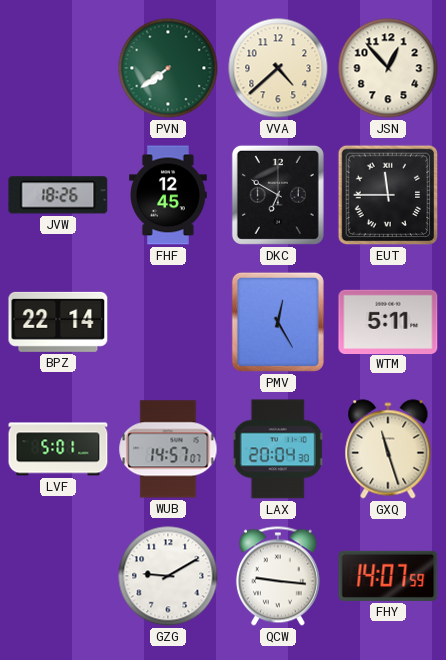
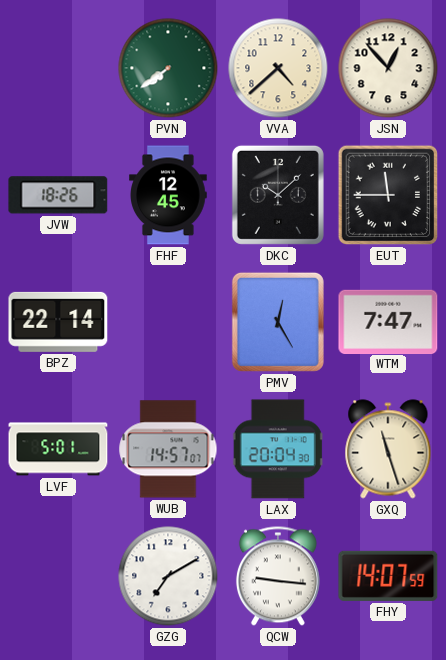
DKC: 6:50 -> 10:08
WTM: 5:11 -> 7:47
GZG: 9:10 -> 7:10
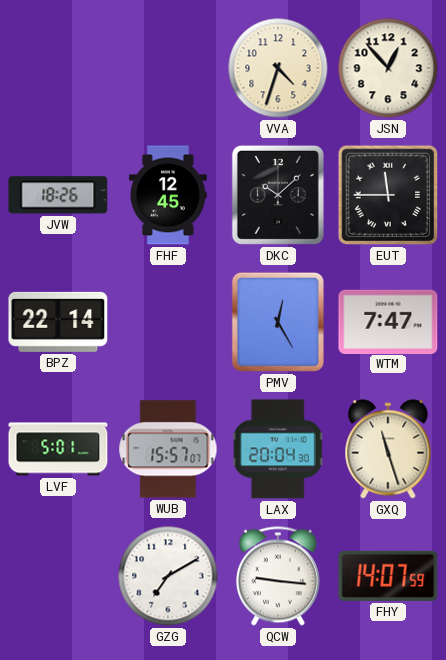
PVN: 7:39 -> none
VVA: 4:38 -> 4:33
WUB: 14:57 -> 15:57
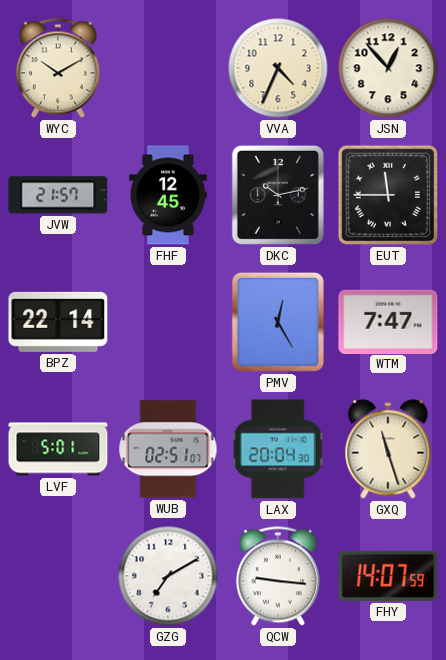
WYC: none -> 10:10
VVA: 4:33 -> 4:34
JVW: 18:26 -> 21:57
DKC: 10:08 -> 10:13
WUB: 15:57 -> 02:51
